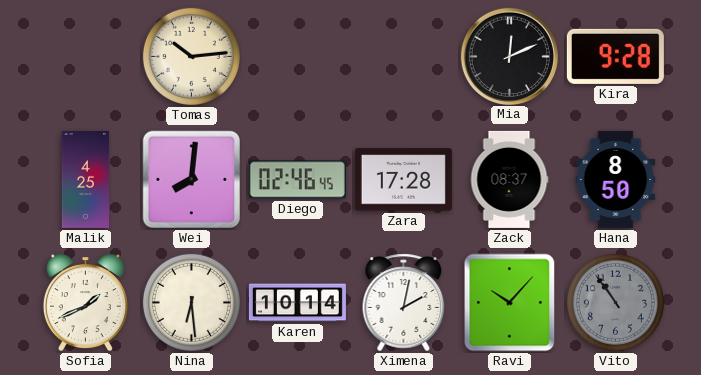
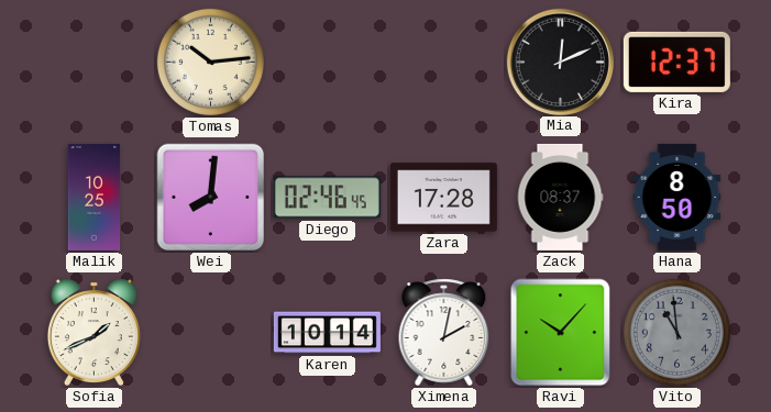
Kira: 9:28 -> 12:37
Malik: 4:25 -> 10:25
Nina: 6:29 -> none
Vito: 10:54 -> 10:59
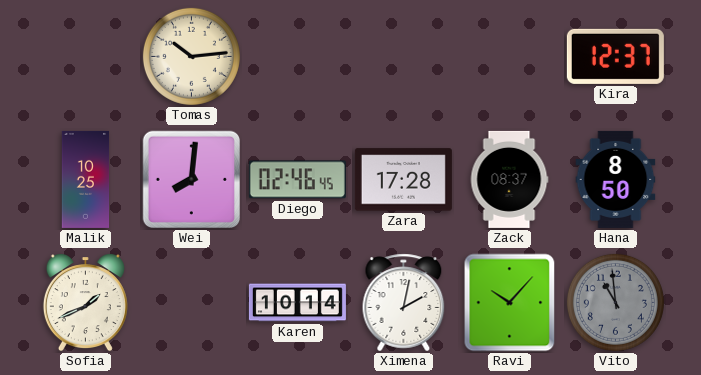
Mia: 12:11 -> none
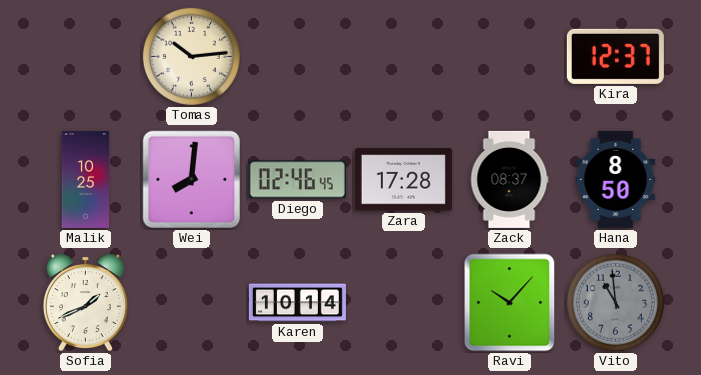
Ximena: 2:02 -> none
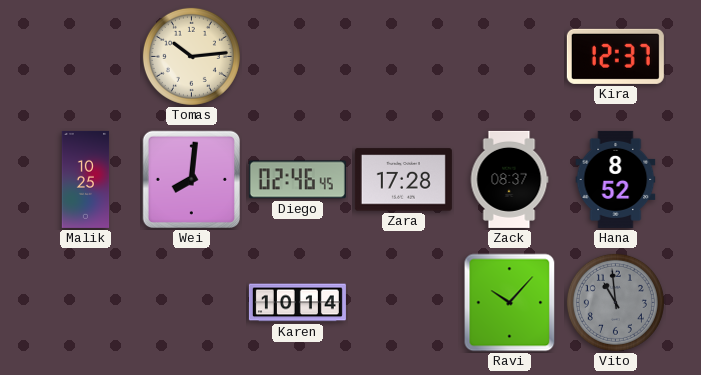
Hana: 8:50 -> 8:52
Sofia: 1:41 -> none
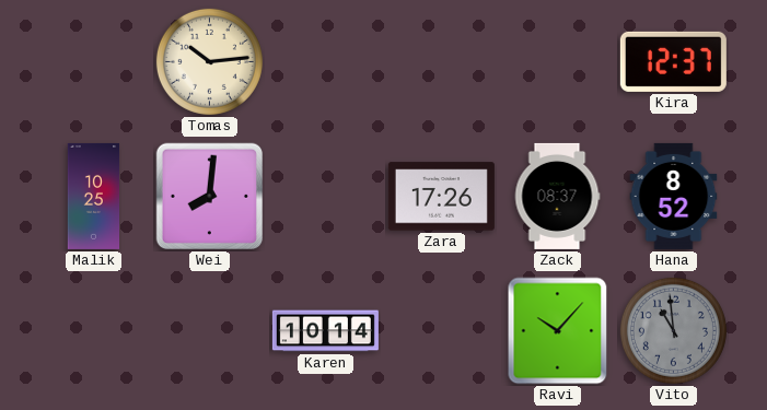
Diego: 02:46 -> none
Zara: 17:28 -> 17:26
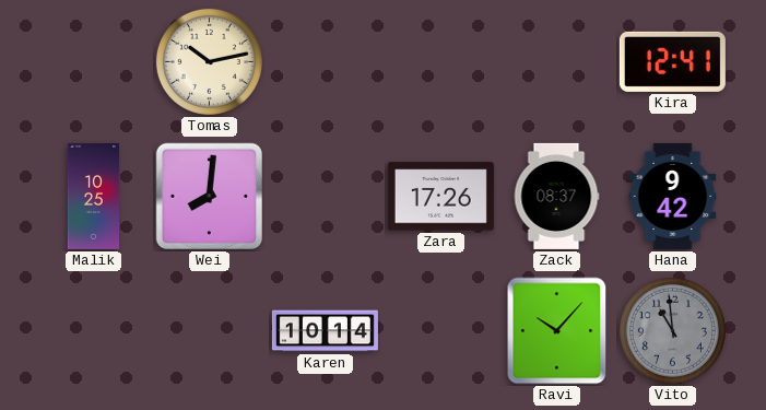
Tomas: 10:14 -> 10:13
Kira: 12:37 -> 12:41
Hana: 8:52 -> 9:42
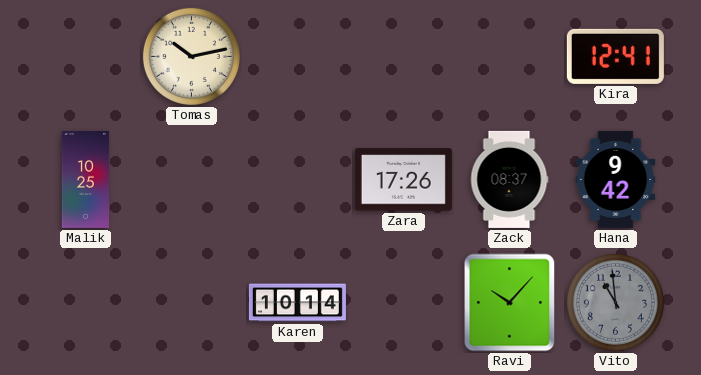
Wei: 8:01 -> none
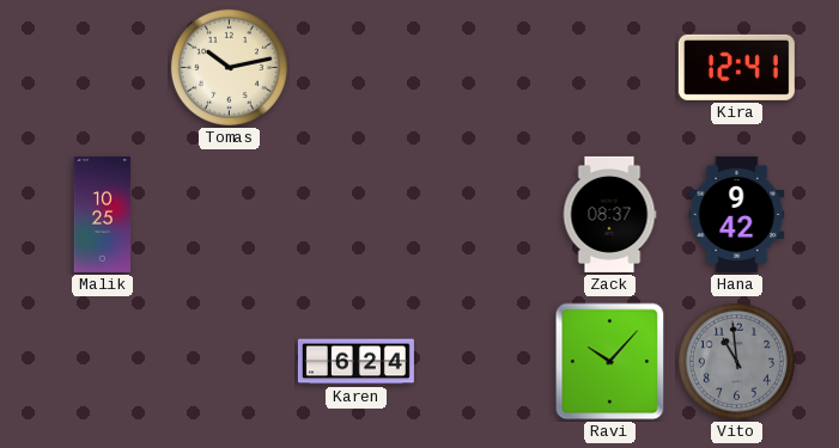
Zara: 17:26 -> none
Karen: 10:14 -> 6:24
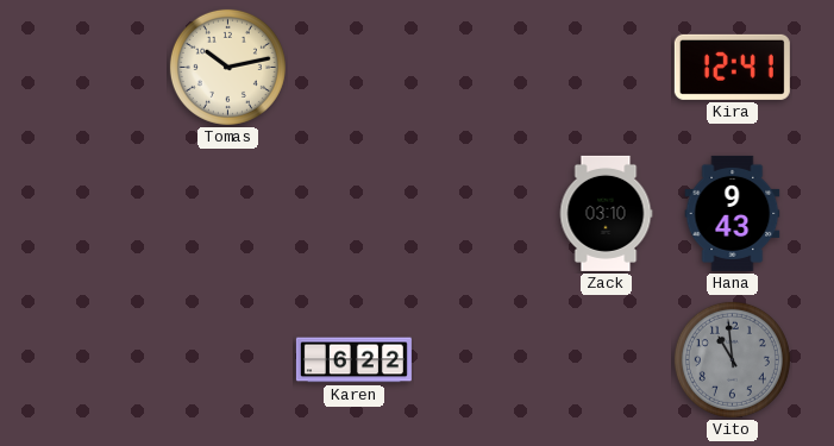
Malik: 10:25 -> none
Zack: 08:37 -> 03:10
Hana: 9:42 -> 9:43
Karen: 6:24 -> 6:22
Ravi: 10:07 -> none
